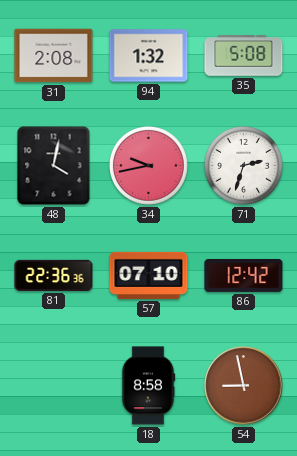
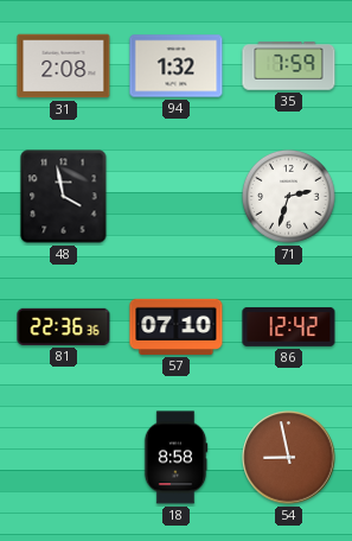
35: 5:08 -> 7:59
48: 4:02 -> 3:58
34: 9:43 -> none
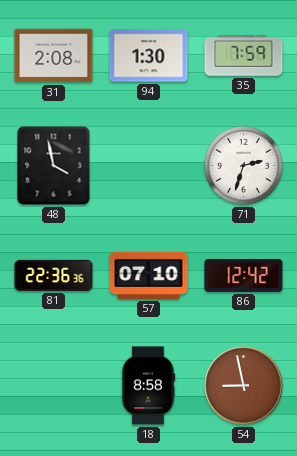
94: 1:32 -> 1:30
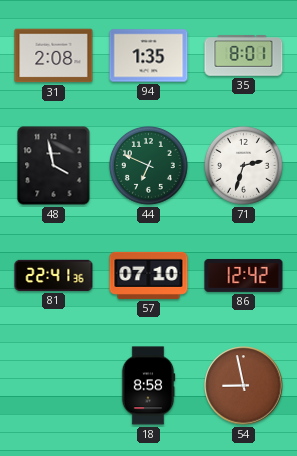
94: 1:30 -> 1:35
35: 7:59 -> 8:01
44: none -> 6:49
81: 22:36 -> 22:41
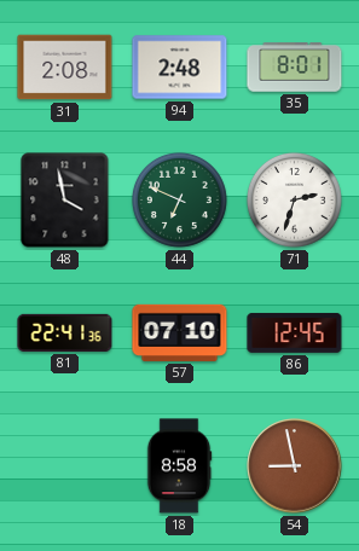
94: 1:35 -> 2:48
86: 12:42 -> 12:45
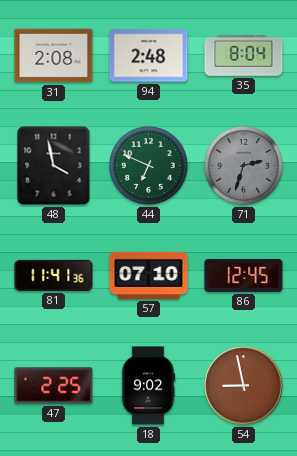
35: 8:01 -> 8:04
71 dial: white -> grey
81: 22:41 -> 11:41
47: none -> 2:25
18: 8:58 -> 9:02
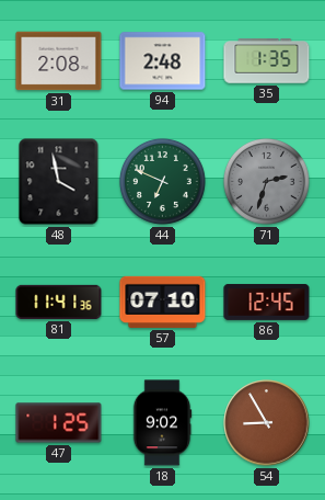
35: 8:04 -> 1:35
47: 2:25 -> 1:25
54: 8:58 -> 8:55
